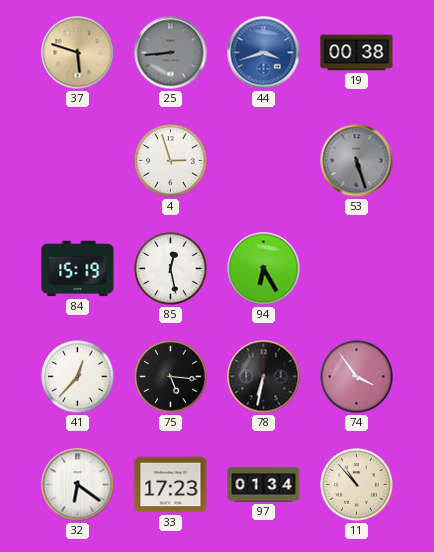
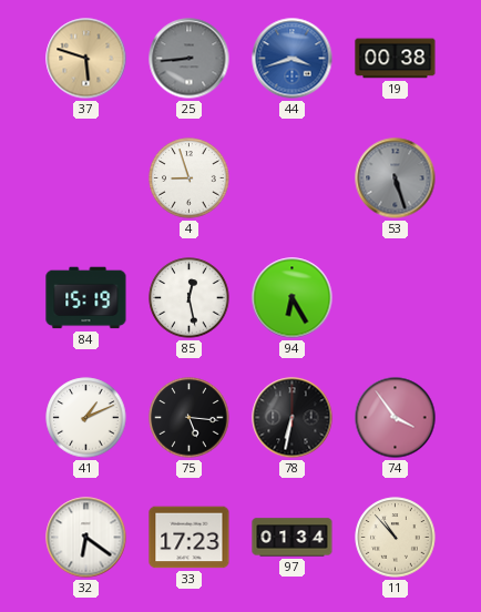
4: 2:57 -> 8:57
41: 12:37 -> 1:11
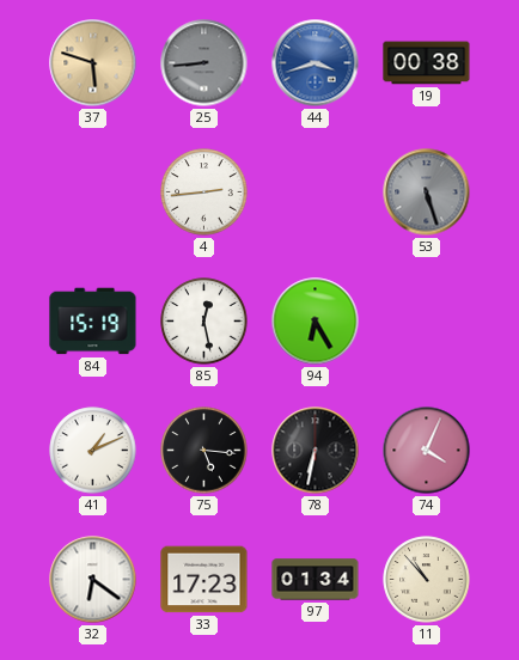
4: 8:57 -> 2:44
74: 3:54 -> 4:04
